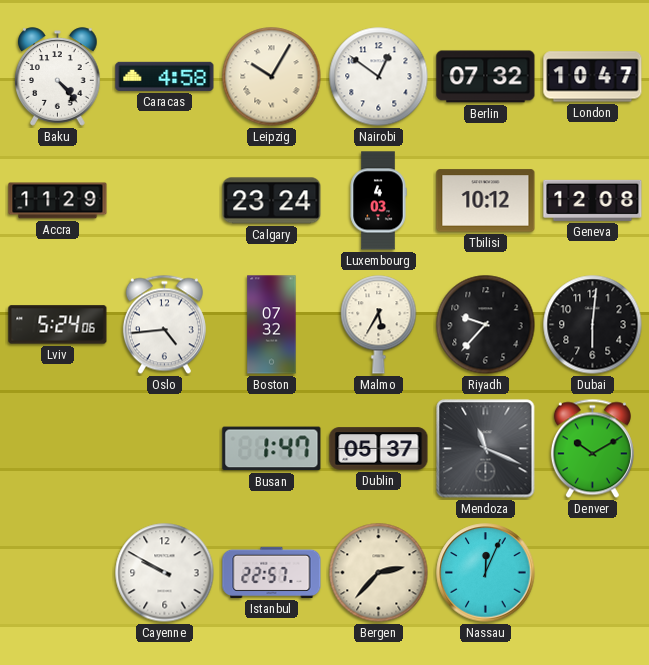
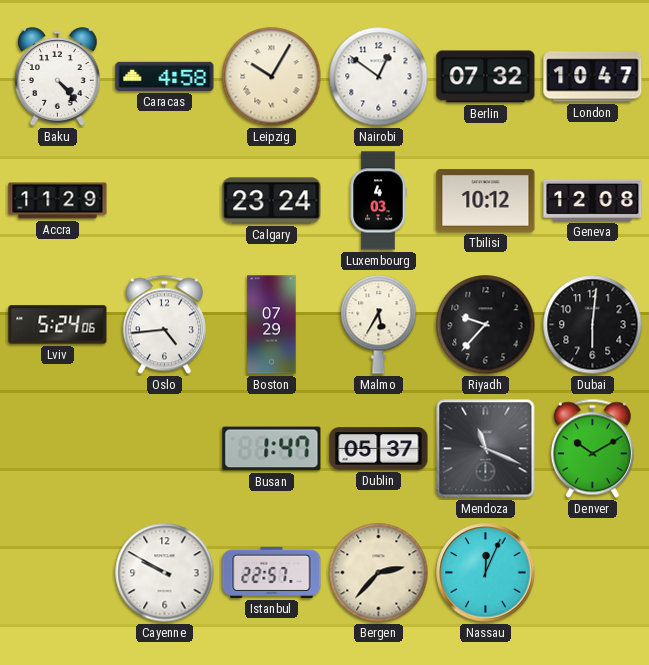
Boston: 07:32 -> 07:29
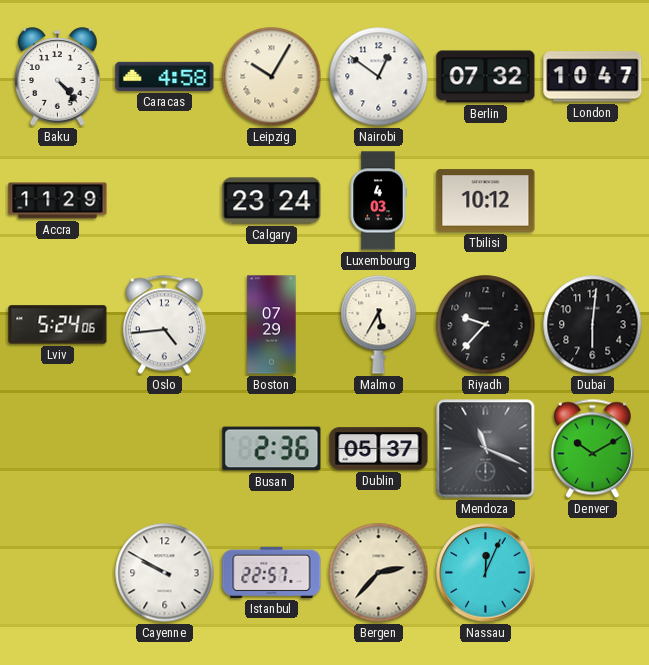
Geneva: 12:08 -> none
Busan: 1:47 -> 2:36
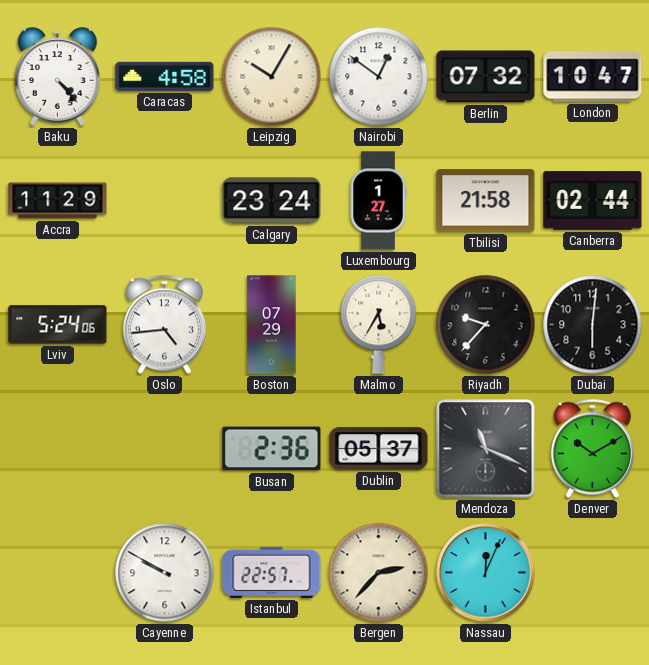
Luxembourg: 4:03 -> 1:27
Tbilisi: 10:12 -> 21:58
Canberra: none -> 02:44
